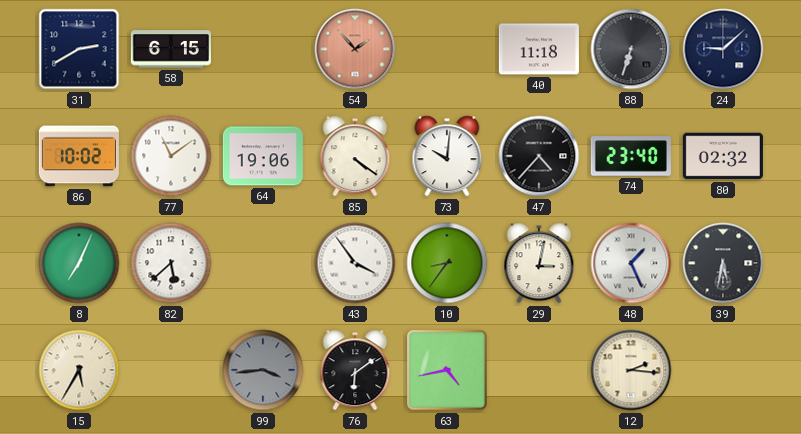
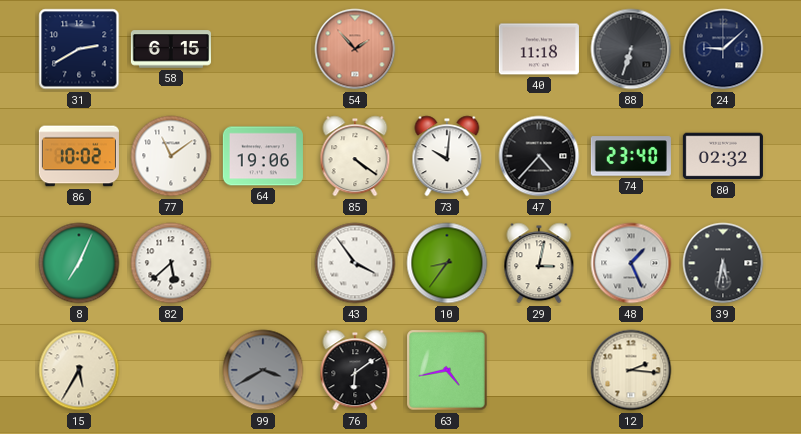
99: 3:44 -> 3:40
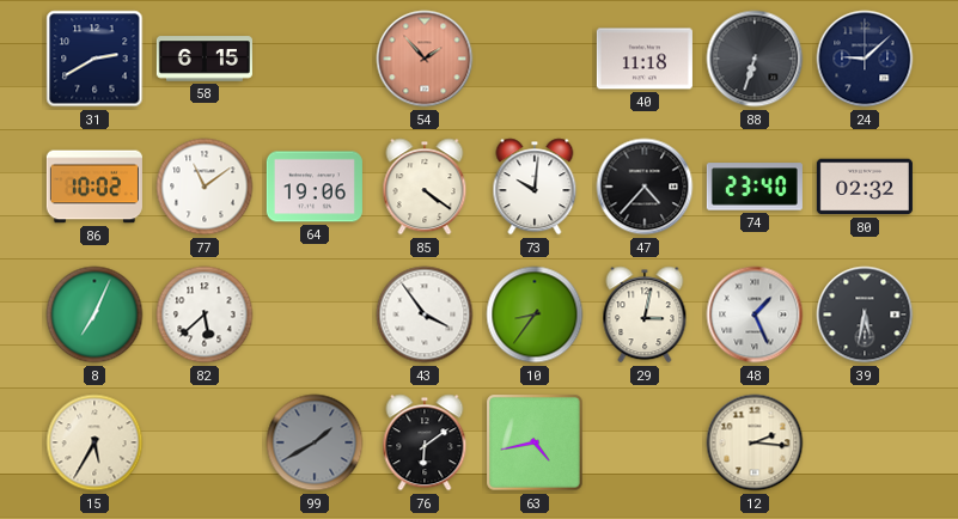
99: 3:40 -> 1:40
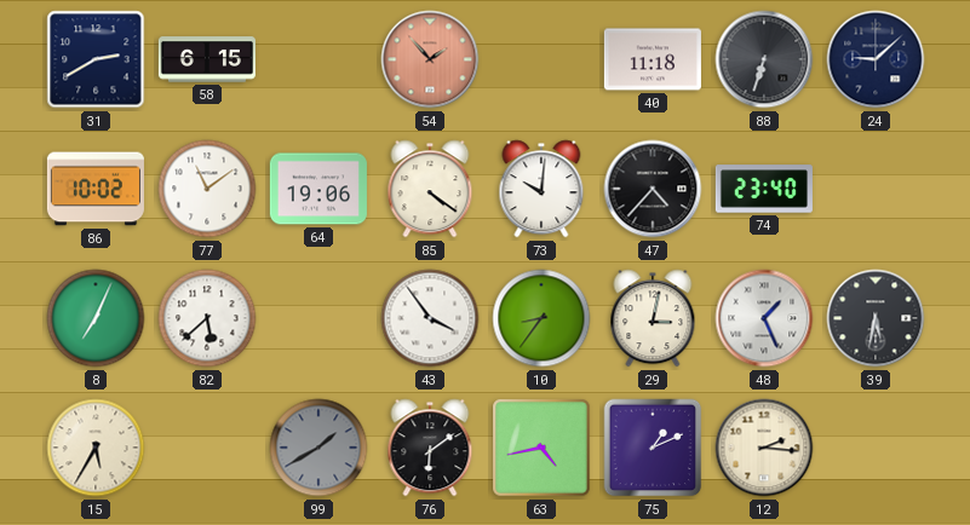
80: 02:32 -> none
75: none -> 1:11
